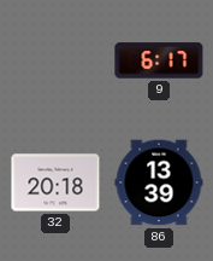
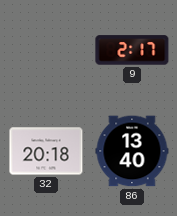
9: 6:17 -> 2:17
86: 13:39 -> 13:40
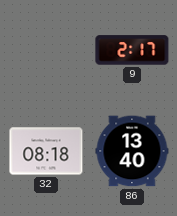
32: 20:18 -> 08:18
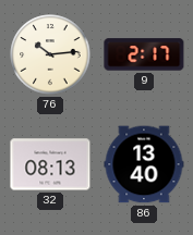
76: none -> 10:14
32: 08:18 -> 08:13
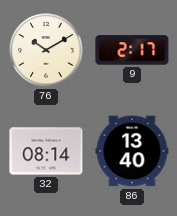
76: 10:14 -> 10:10
32: 08:13 -> 08:14
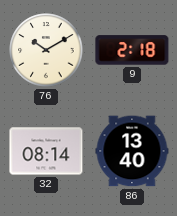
9: 2:17 -> 2:18
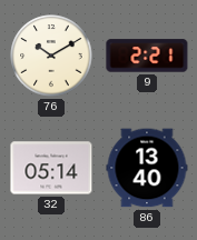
9: 2:18 -> 2:21
32: 08:14 -> 05:14
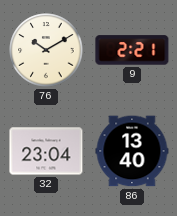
32: 05:14 -> 23:04
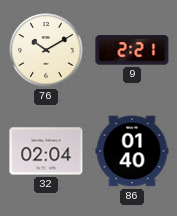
32: 23:04 -> 02:04
86: 13:40 -> 01:40
